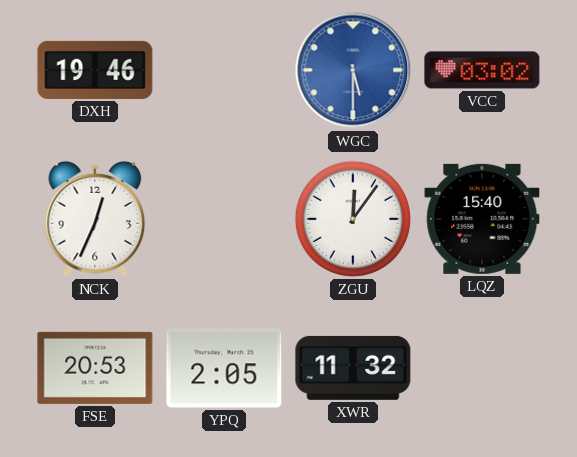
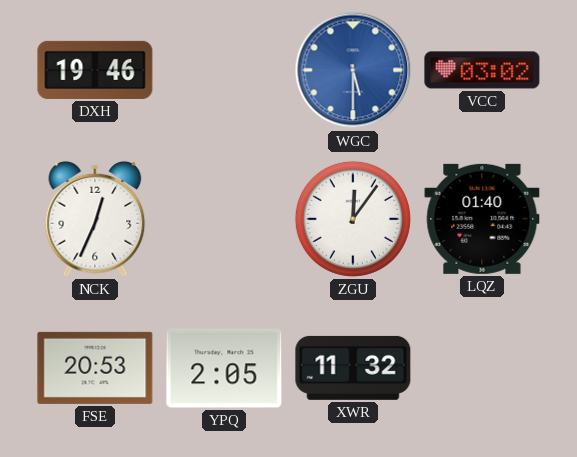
LQZ: 15:40 -> 01:40
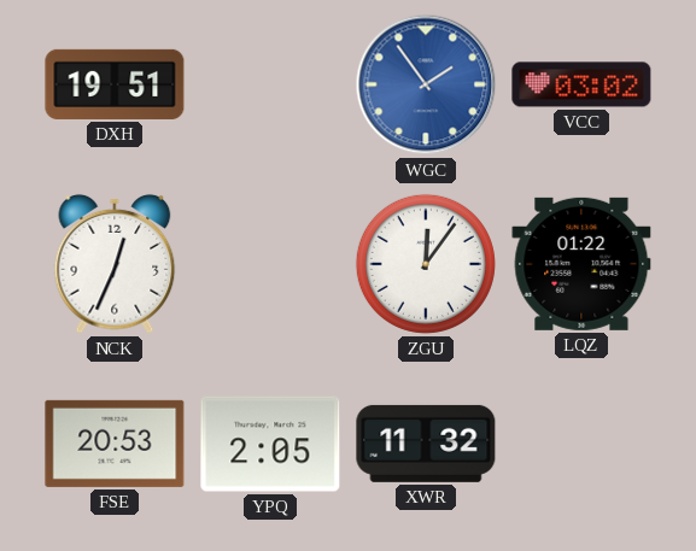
DXH: 19:46 -> 19:51
WGC: 5:30 -> 1:54
LQZ: 01:40 -> 01:22
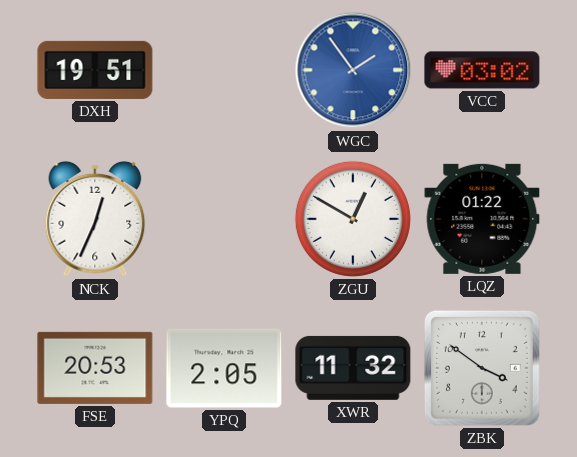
ZGU: 12:06 -> 12:50
ZBK: none -> 3:51
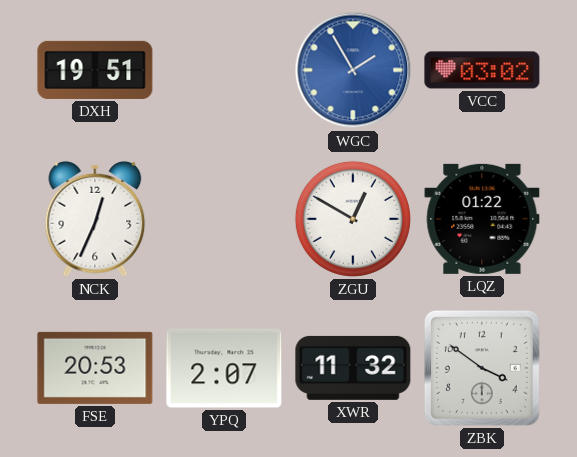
WGC: 1:54 -> 1:55
YPQ: 2:05 -> 2:07
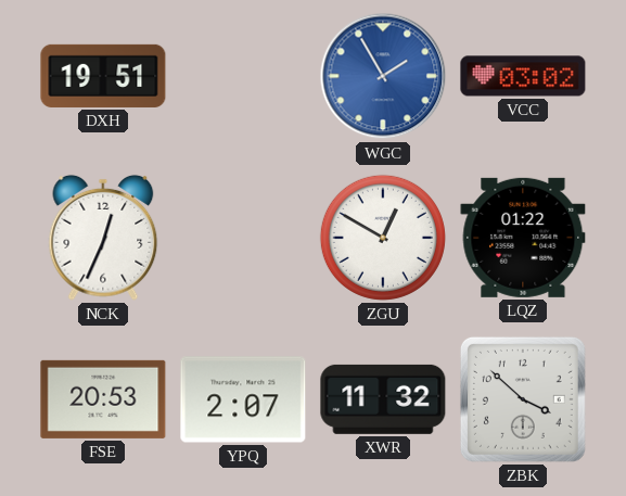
ZBK: 3:51 -> 3:52
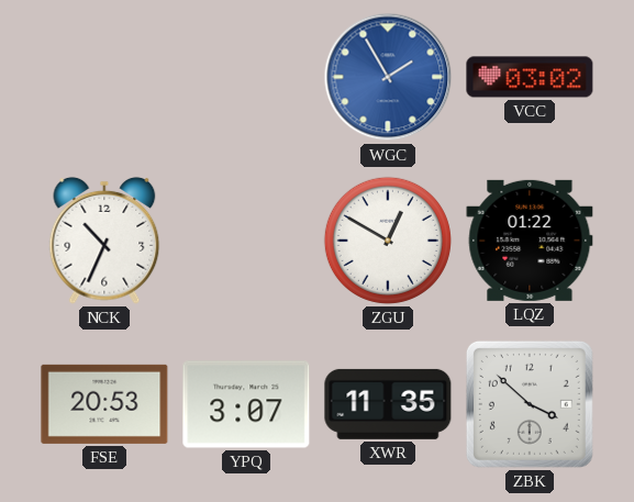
DXH: 19:51 -> none
NCK: 12:34 -> 10:34
YPQ: 2:07 -> 3:07
XWR: 11:32 -> 11:35
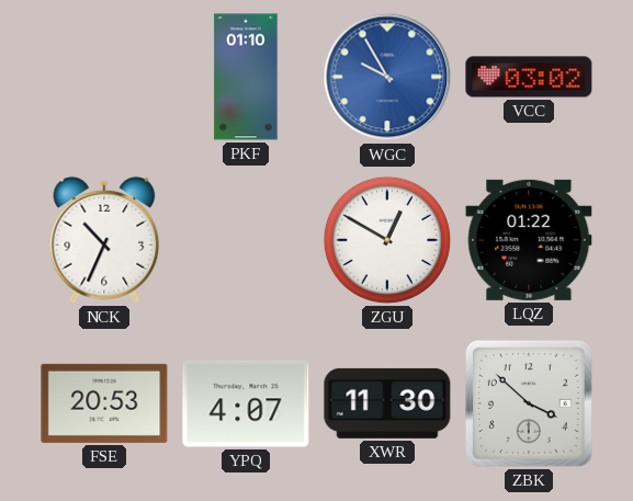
PKF: none -> 01:10
WGC: 1:55 -> 9:55
YPQ: 3:07 -> 4:07
XWR: 11:35 -> 11:30
